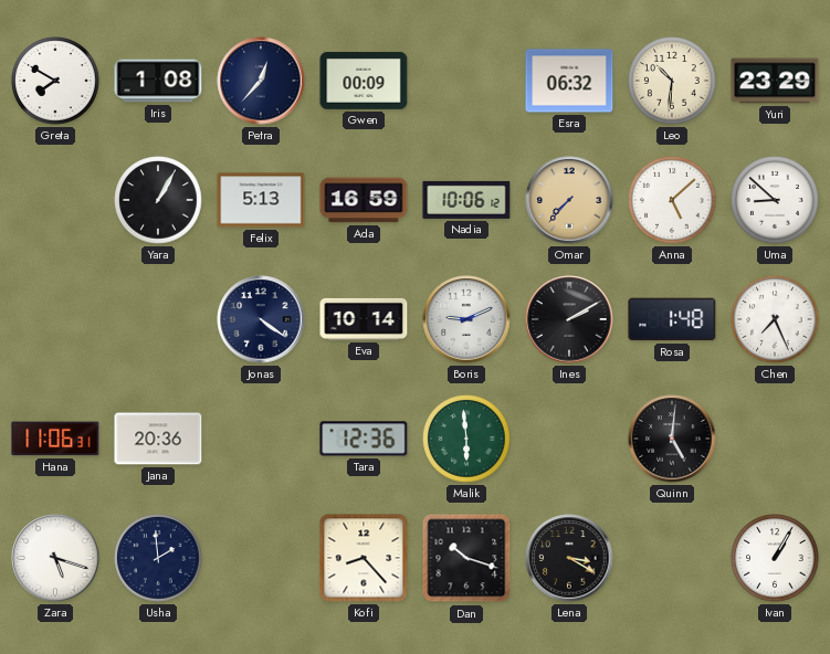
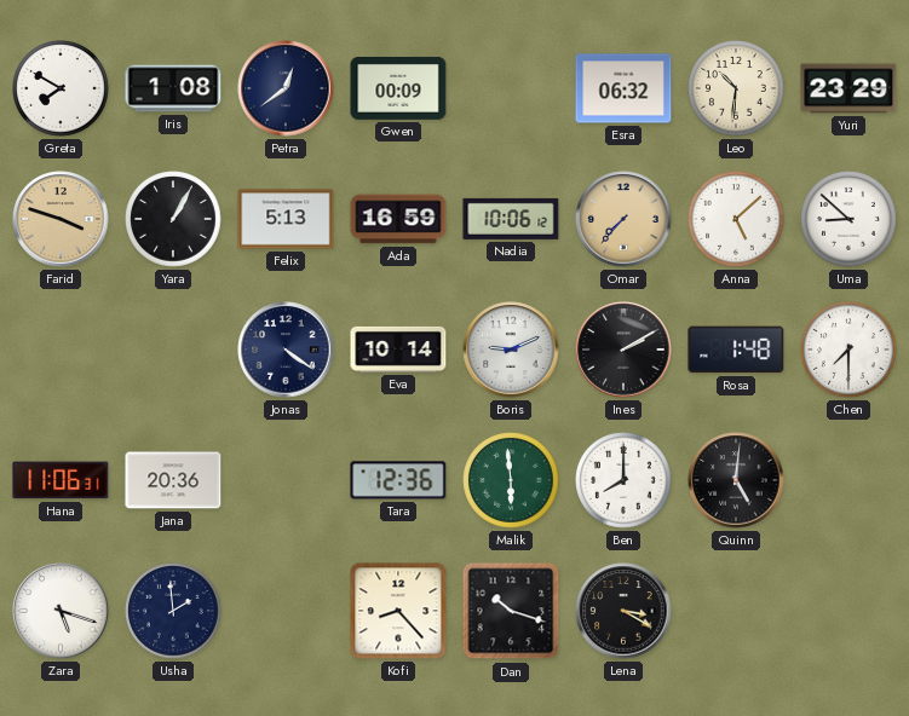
Petra: 12:37 -> 12:39
Farid: none -> 3:48
Chen: 7:26 -> 7:30
Ben: none -> 8:00
Ivan: 1:05 -> none
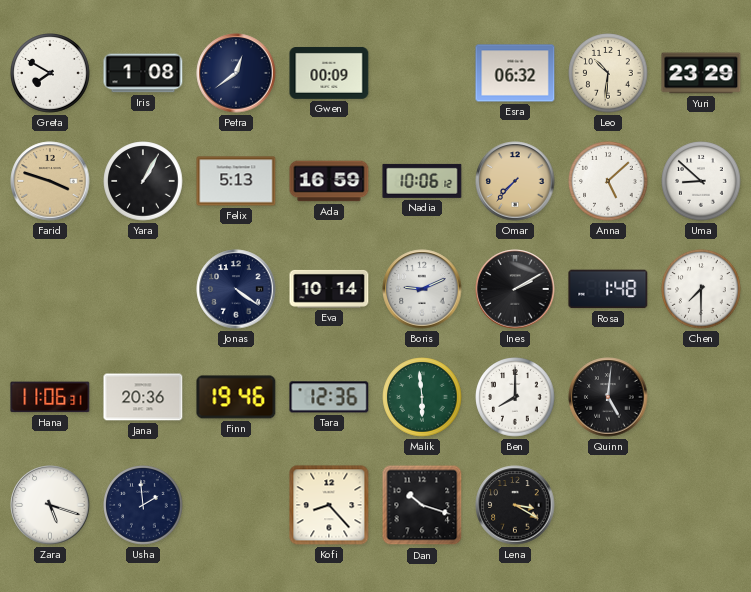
Finn: none -> 19:46
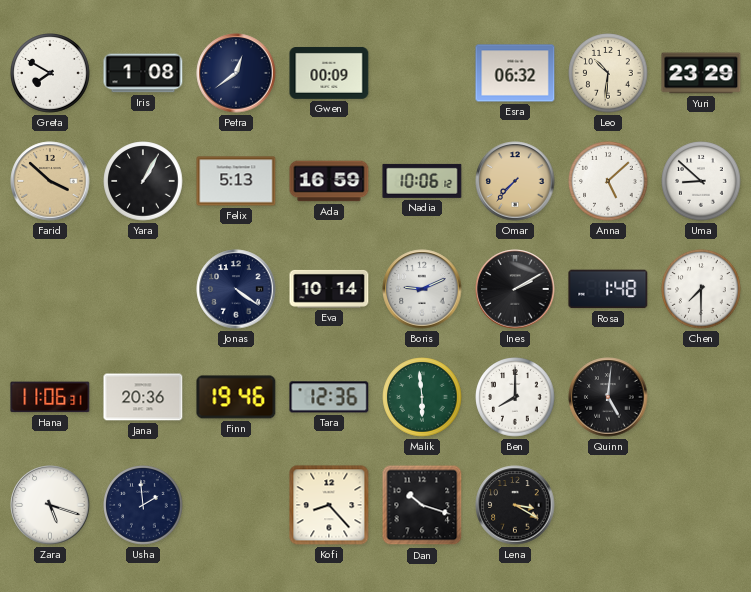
Farid: 3:48 -> 3:52
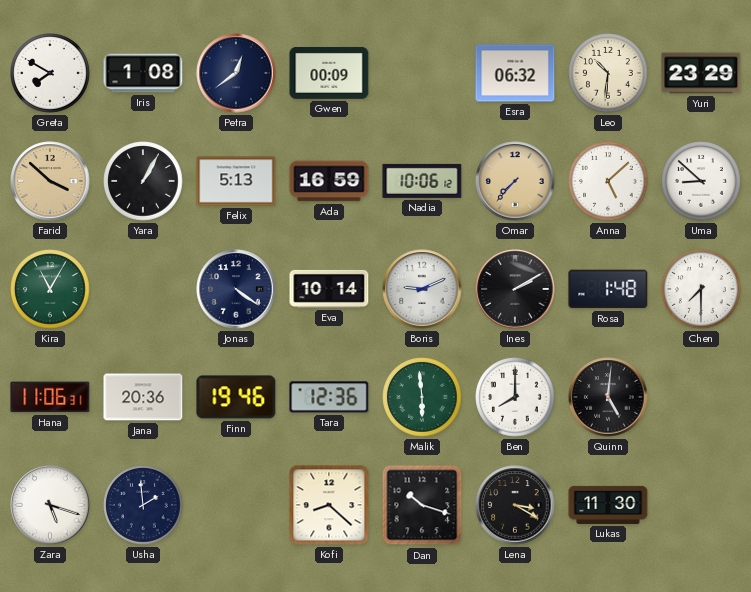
Kira: none -> 11:05
Kofi: 8:23 -> 8:22
Lukas: none -> 11:30
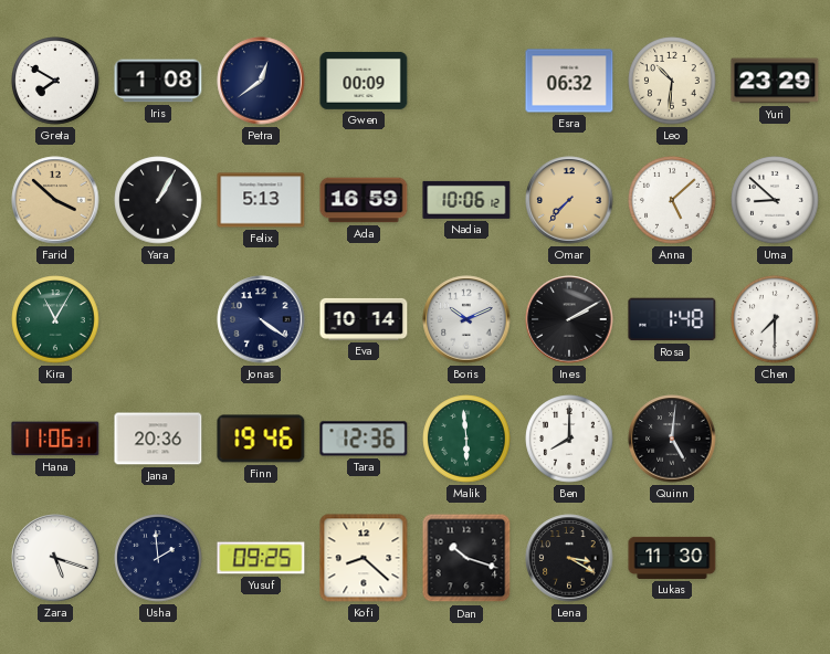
Boris: 9:11 -> 10:11
Yusuf: none -> 09:25
